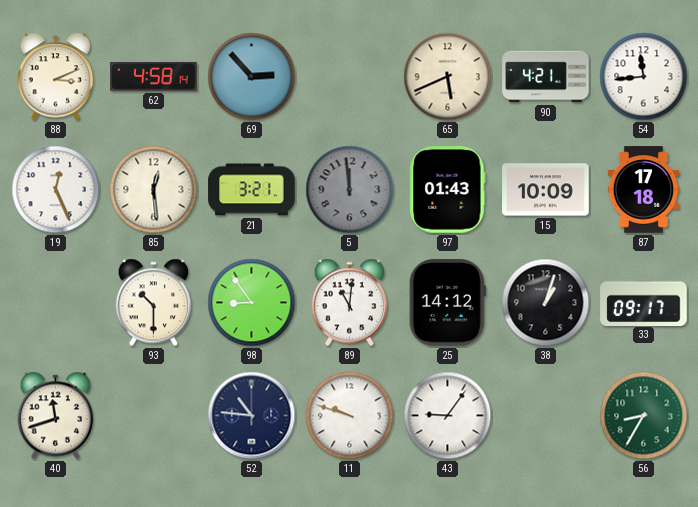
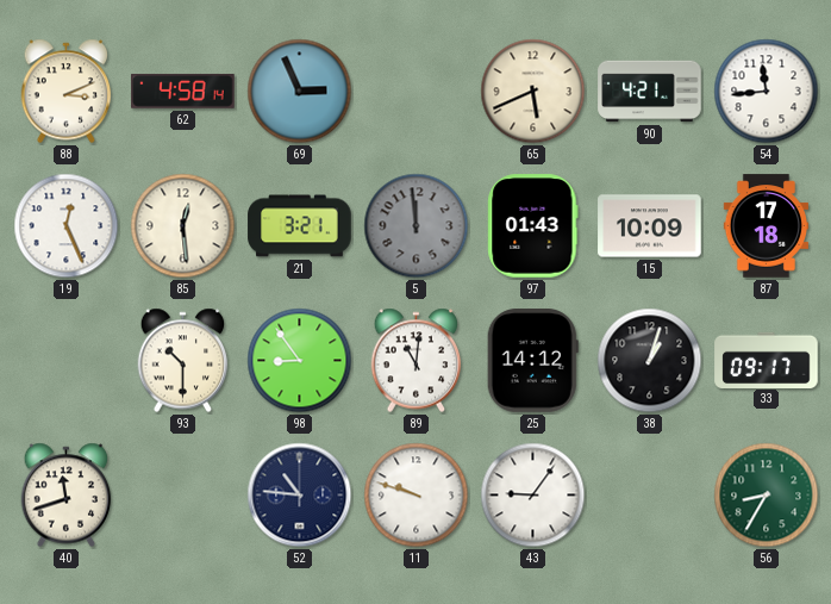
69: 2:53 -> 2:56
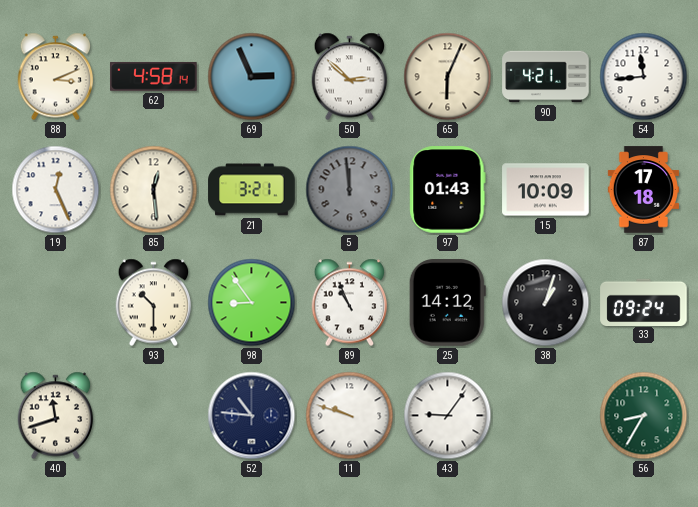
50: none -> 2:52
65: 5:41 -> 6:04
89: 11:01 -> 10:56
33: 09:17 -> 09:24
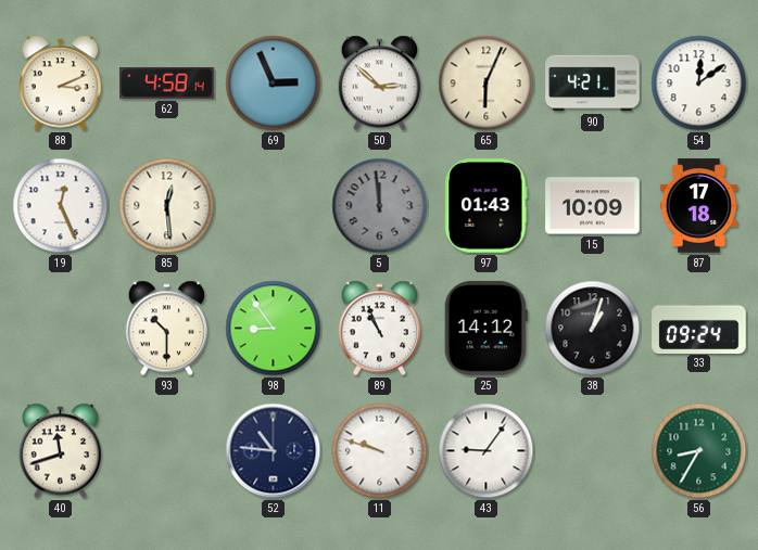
54: 11:44 -> 12:09
21: 3:21 -> none
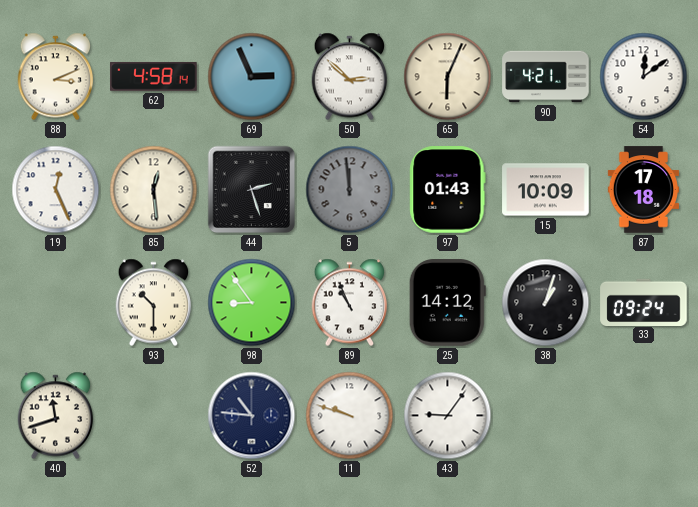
44: none -> 2:27
56: 8:35 -> none
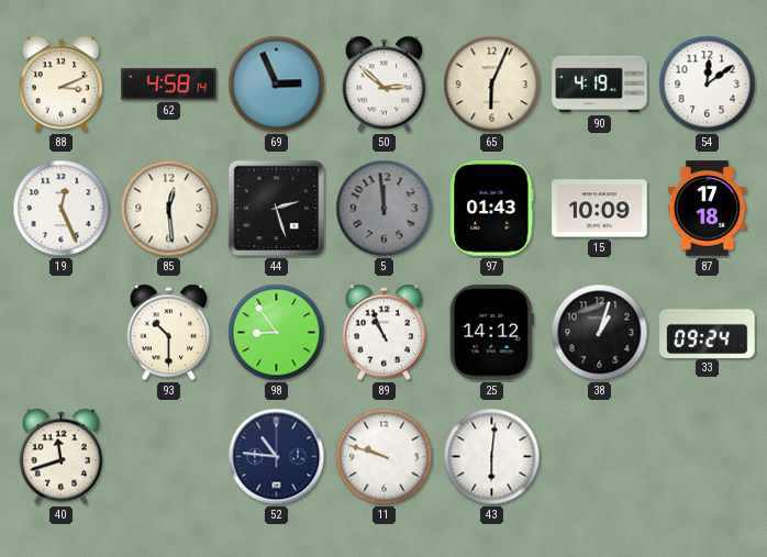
90: 4:21 -> 4:19
43: 9:06 -> 6:01
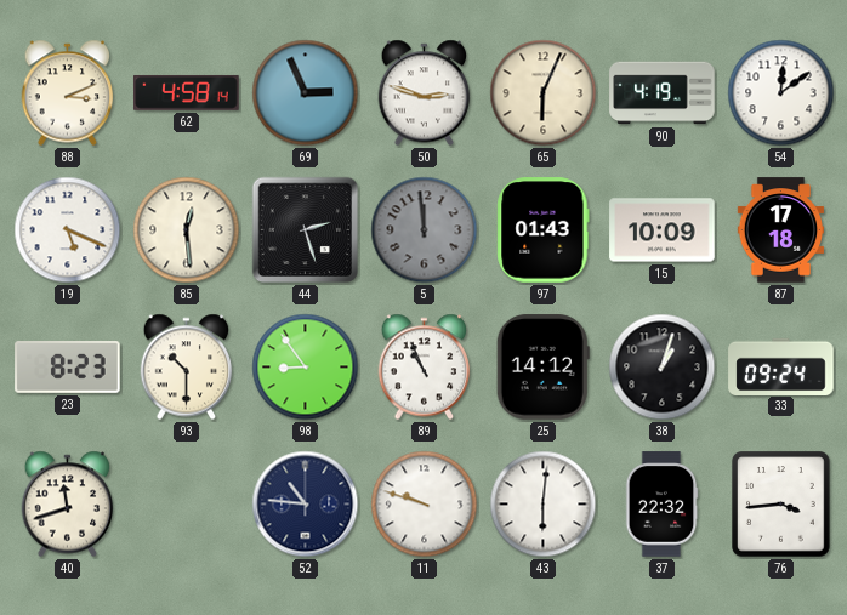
50: 2:52 -> 2:48
19: 12:26 -> 5:19
23: none -> 8:23
37: none -> 22:32
76: none -> 3:44
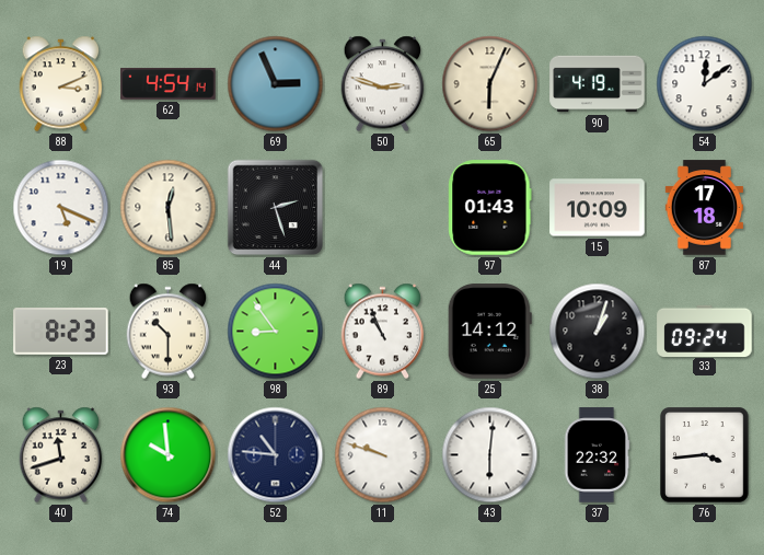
62: 4:58 -> 4:54
5: 11:59 -> none
74: none -> 9:59
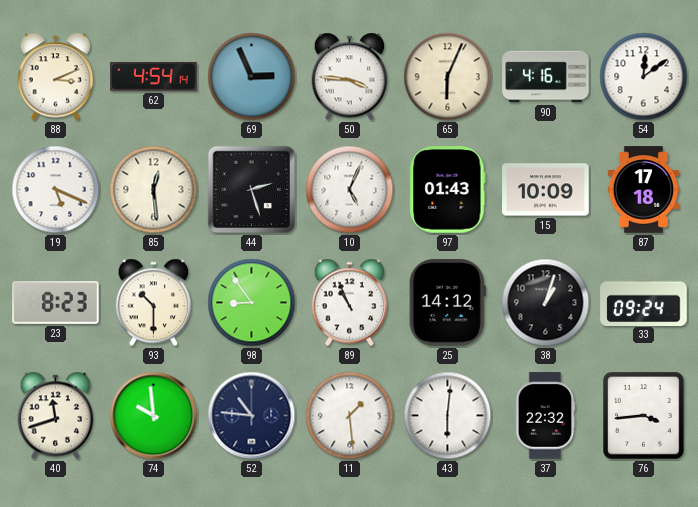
50: 2:48 -> 3:46
90: 4:19 -> 4:16
10: none -> 5:04
11: 9:48 -> 1:29
